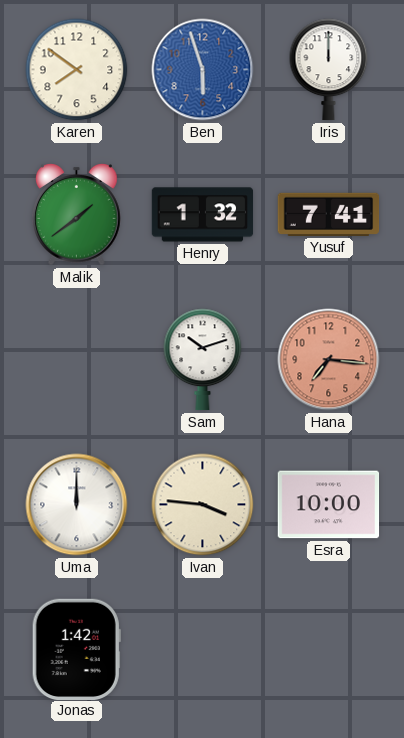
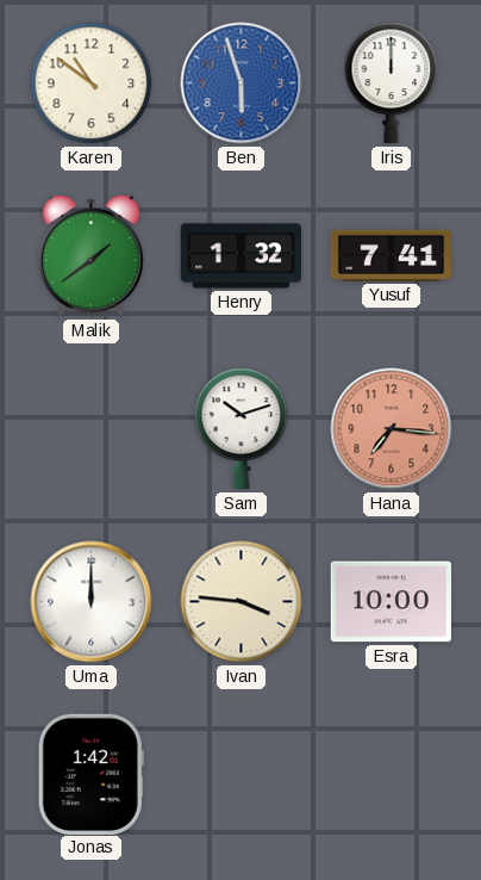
Karen: 7:51 -> 10:51
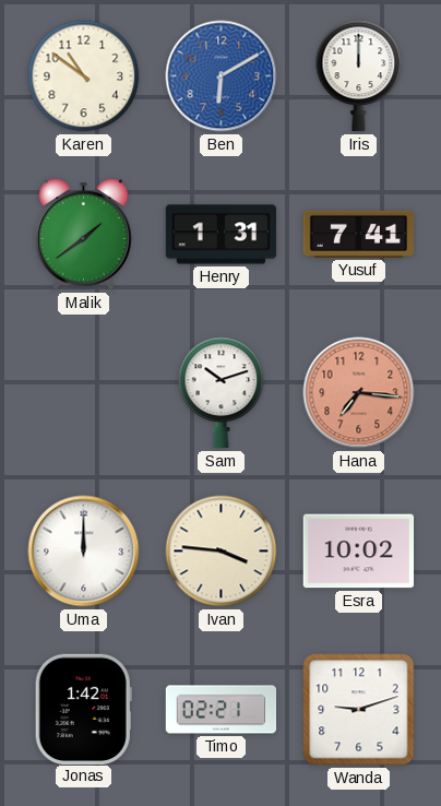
Ben: 5:57 -> 6:10
Henry: 1:32 -> 1:31
Esra: 10:00 -> 10:02
Timo: none -> 02:21
Wanda: none -> 9:12
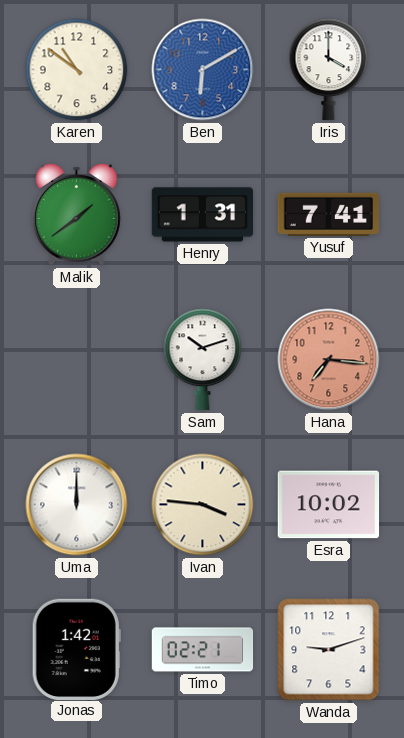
Iris: 12:00 -> 4:00
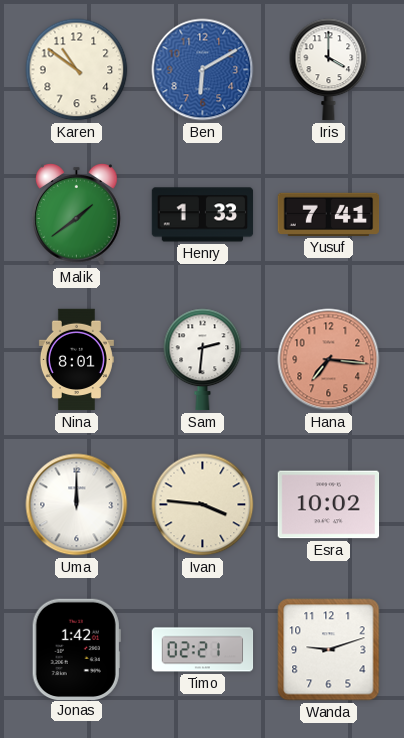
Henry: 1:31 -> 1:33
Nina: none -> 8:01
Sam: 10:12 -> 2:31
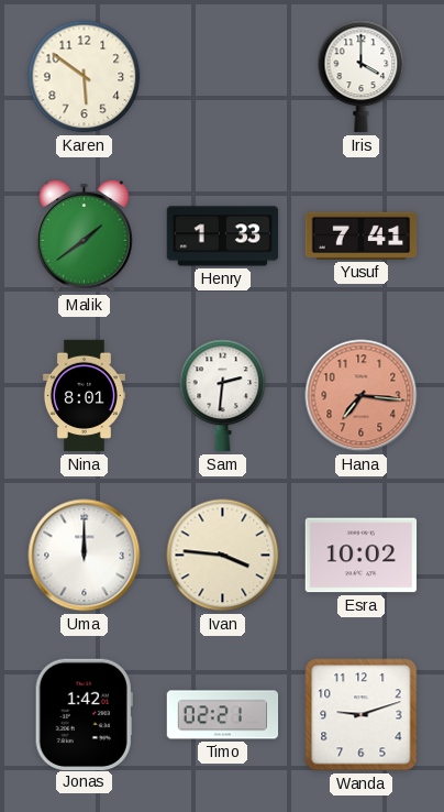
Karen: 10:51 -> 5:51
Ben: 6:10 -> none
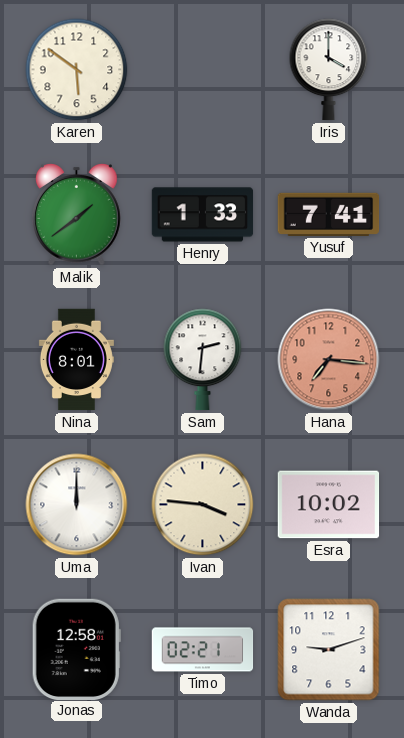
Jonas: 1:42 -> 12:58
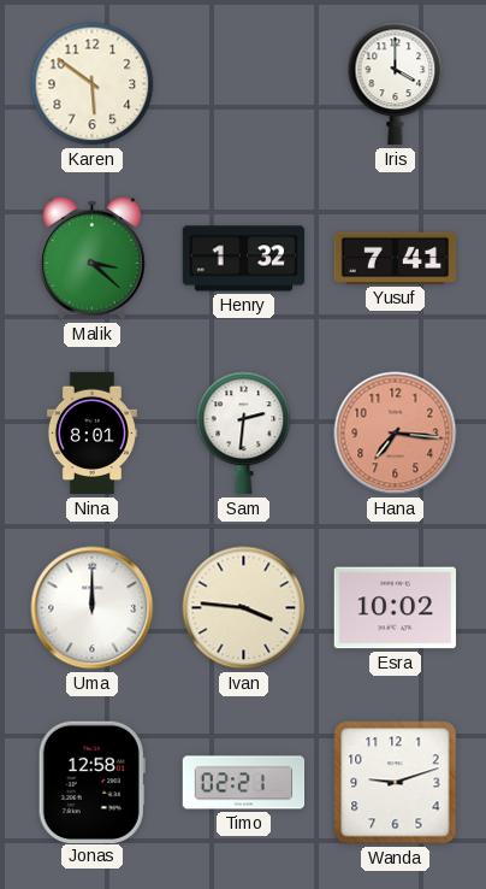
Malik: 1:39 -> 3:22
Henry: 1:33 -> 1:32
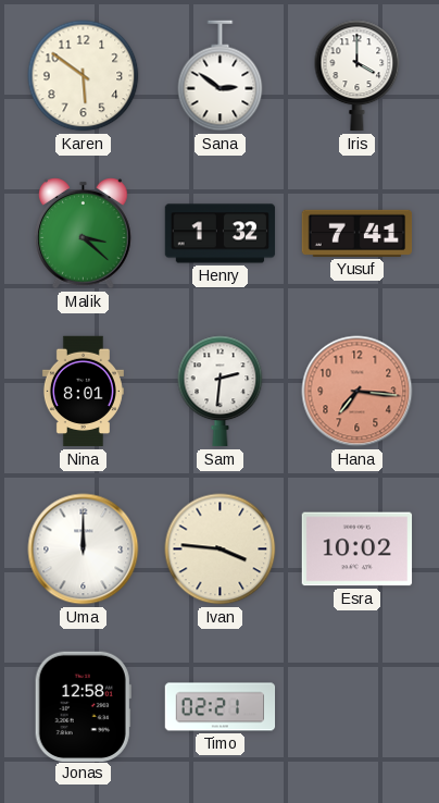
Sana: none -> 2:51
Wanda: 9:12 -> none
